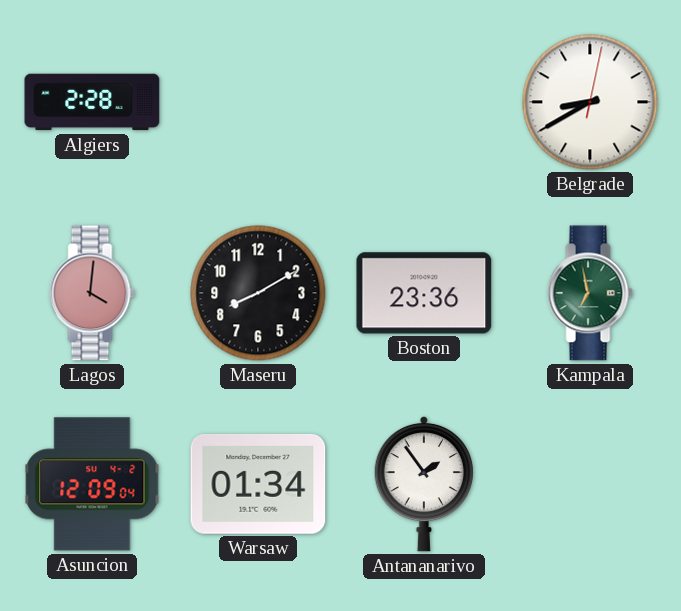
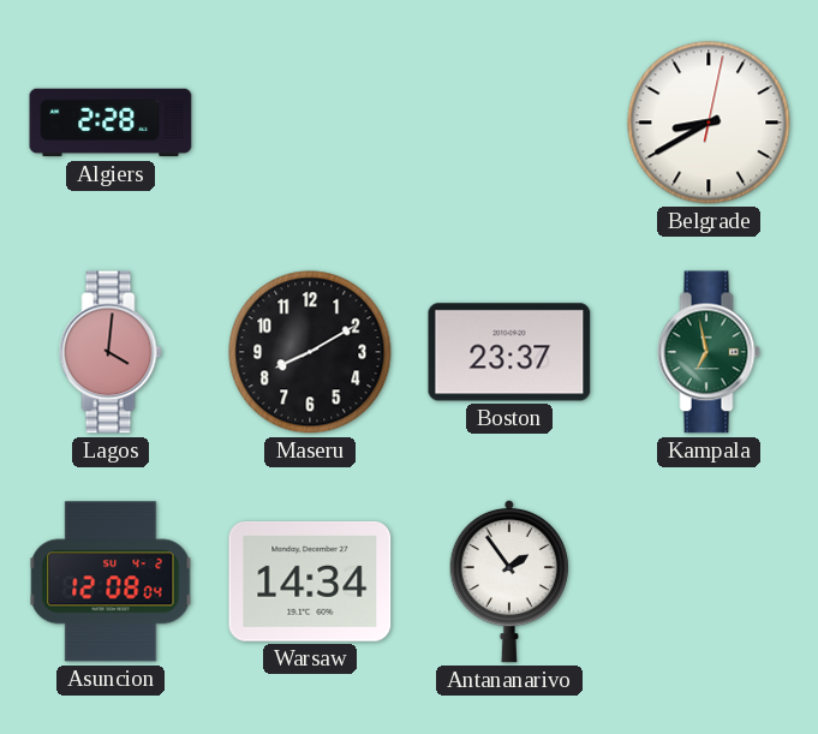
Boston: 23:36 -> 23:37
Asuncion: 12:09 -> 12:08
Warsaw: 01:34 -> 14:34
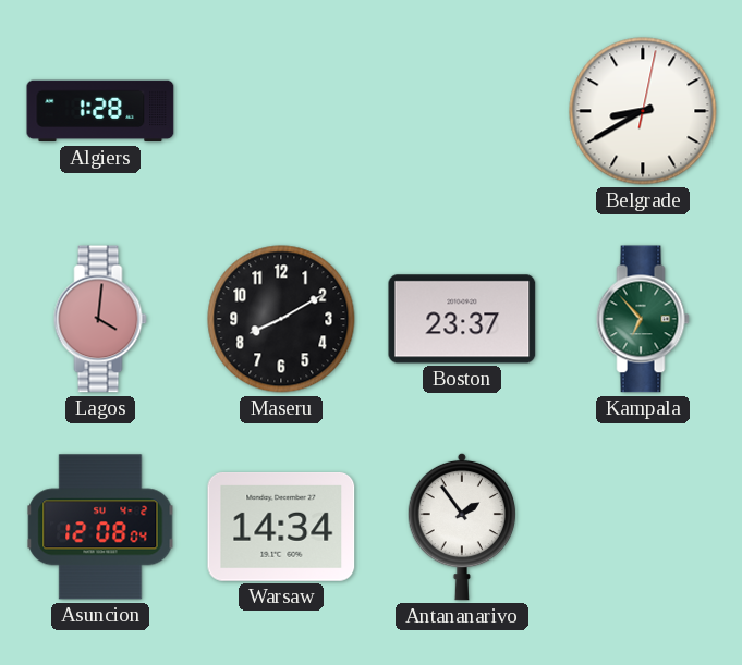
Algiers: 2:28 -> 1:28
Kampala: 6:58 -> 6:53
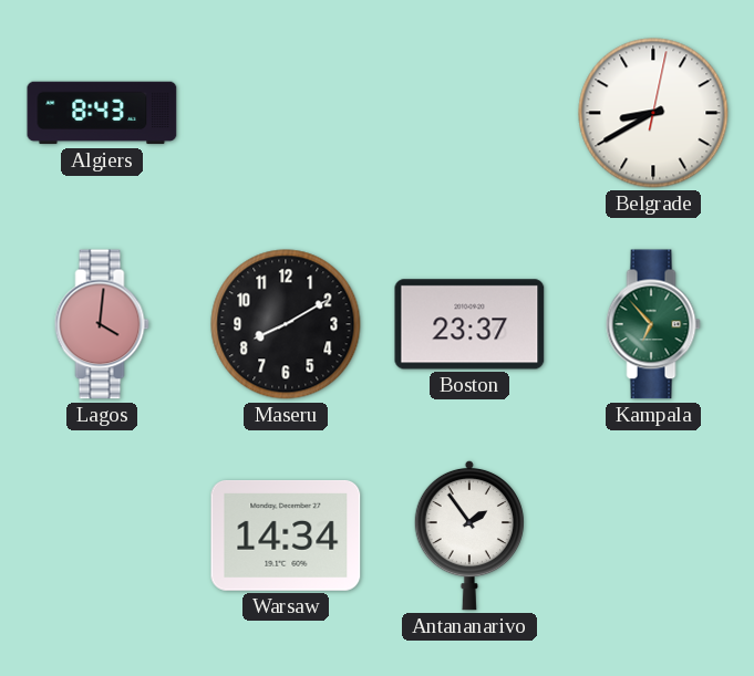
Algiers: 1:28 -> 8:43
Asuncion: 12:08 -> none
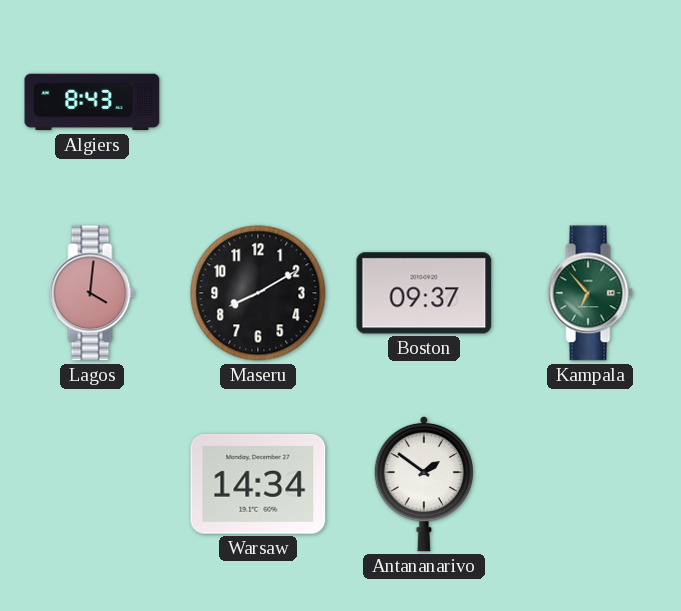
Belgrade: 8:40 -> none
Boston: 23:37 -> 09:37
Antananarivo: 1:54 -> 1:51
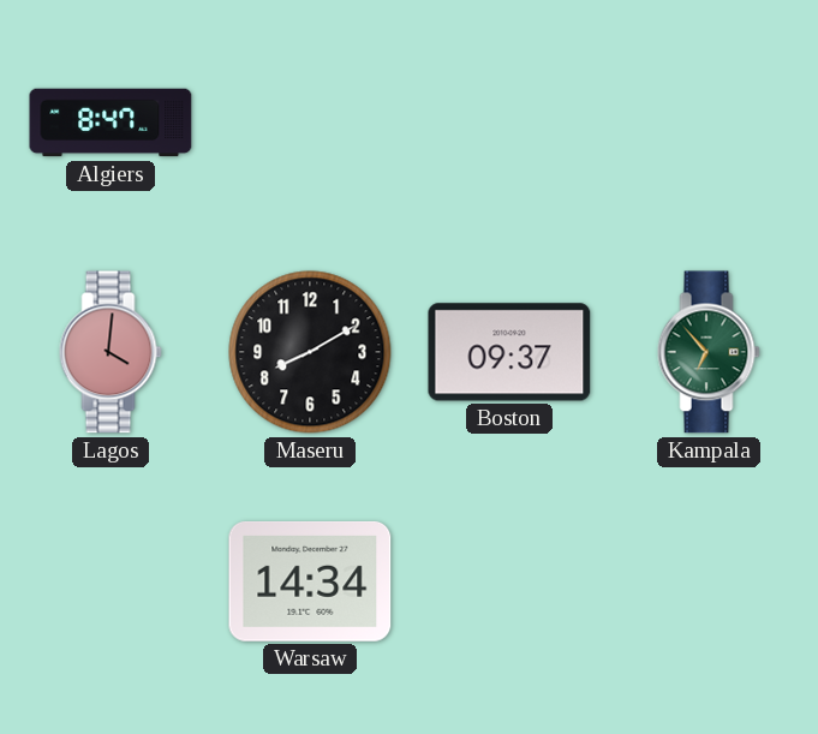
Algiers: 8:43 -> 8:47
Antananarivo: 1:51 -> none
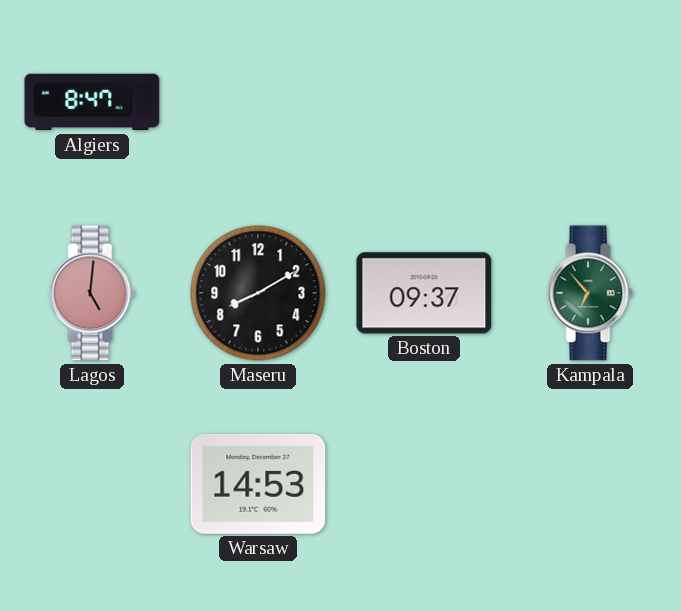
Lagos: 4:01 -> 5:01
Warsaw: 14:34 -> 14:53
